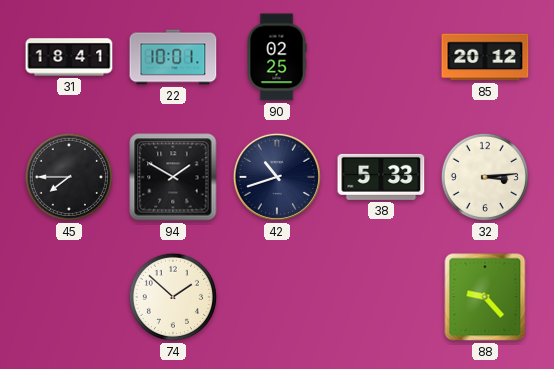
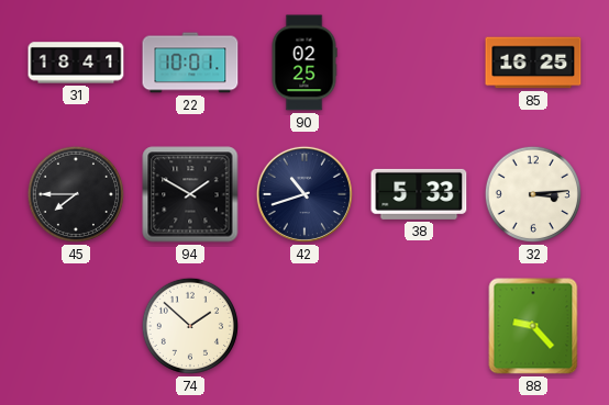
85: 20:12 -> 16:25
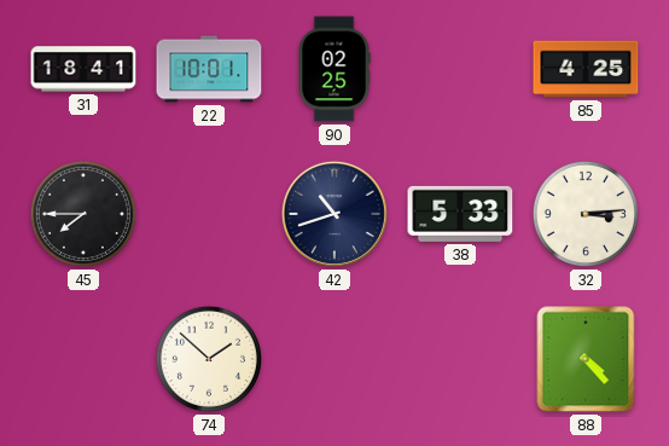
85: 16:25 -> 4:25
94: 1:50 -> none
88: 9:23 -> 4:23
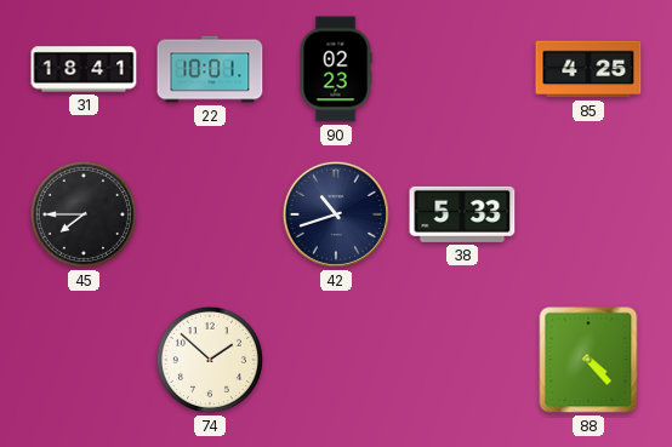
90: 02:25 -> 02:23
32: 3:14 -> none
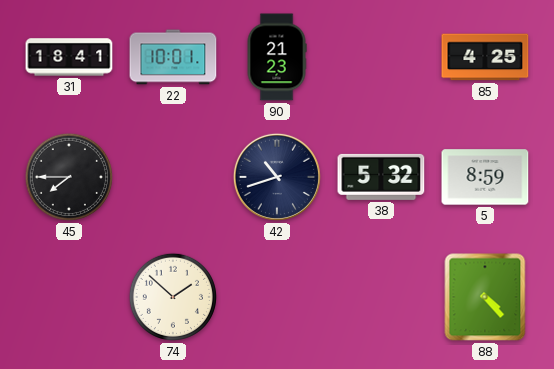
90: 02:23 -> 21:23
38: 5:33 -> 5:32
5: none -> 8:59
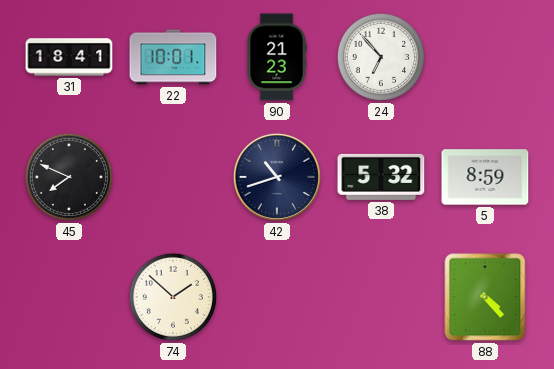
24: none -> 6:53
85: 4:25 -> none
45: 7:45 -> 7:49
